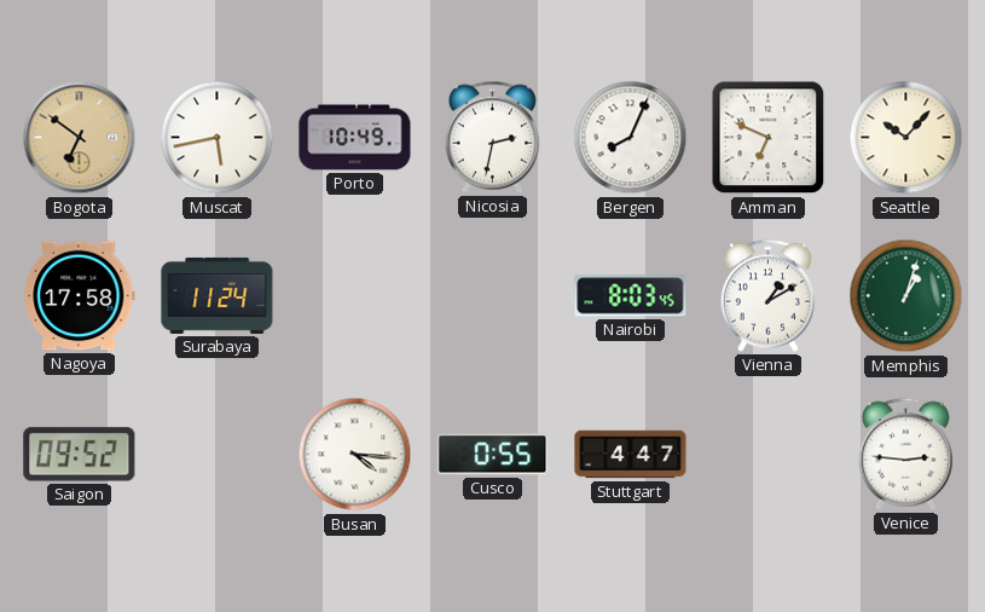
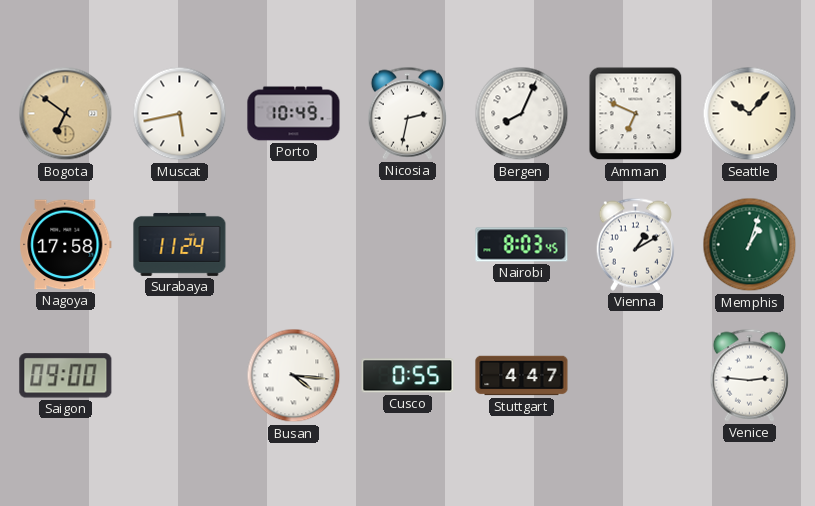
Saigon: 09:52 -> 09:00
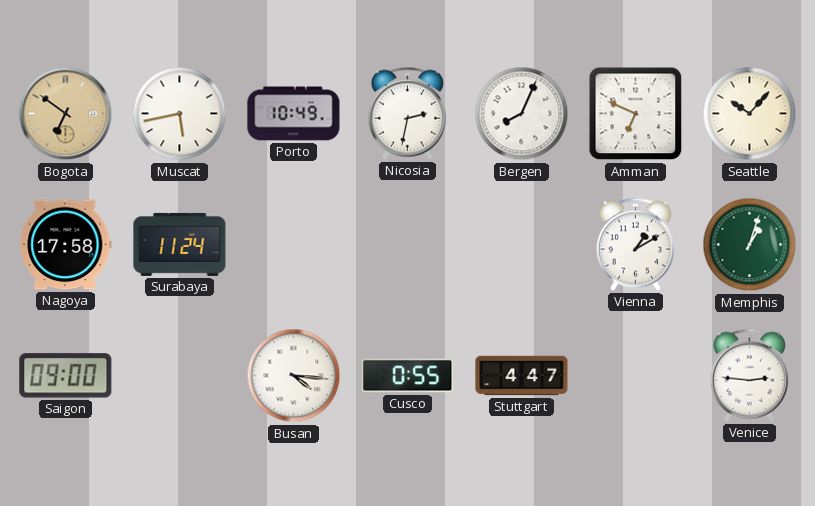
Nairobi: 8:03 -> none
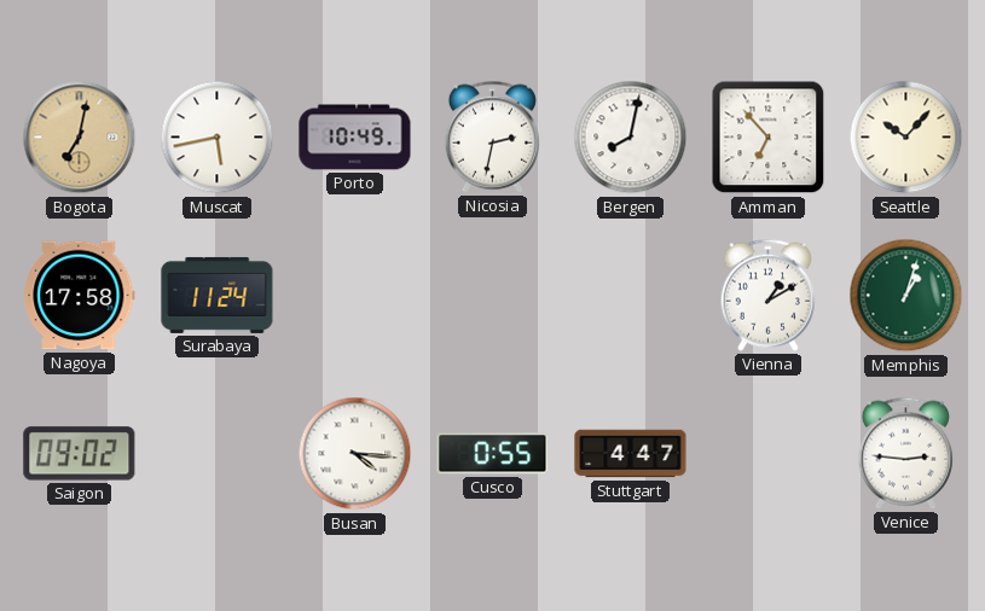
Bogota: 6:51 -> 7:02
Bergen: 8:04 -> 8:02
Amman: 6:49 -> 6:53
Saigon: 09:00 -> 09:02
